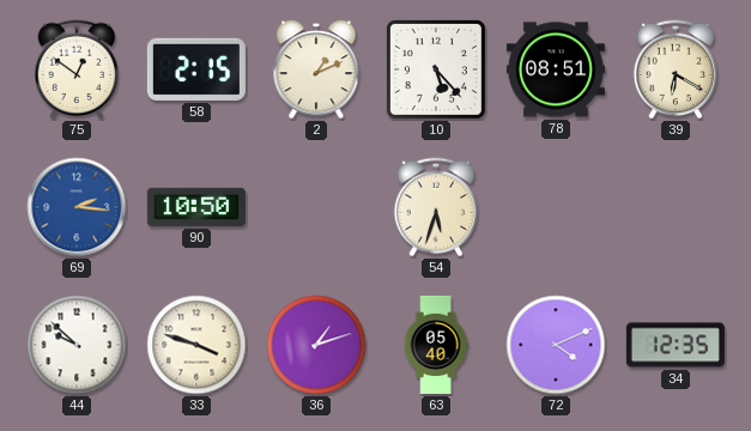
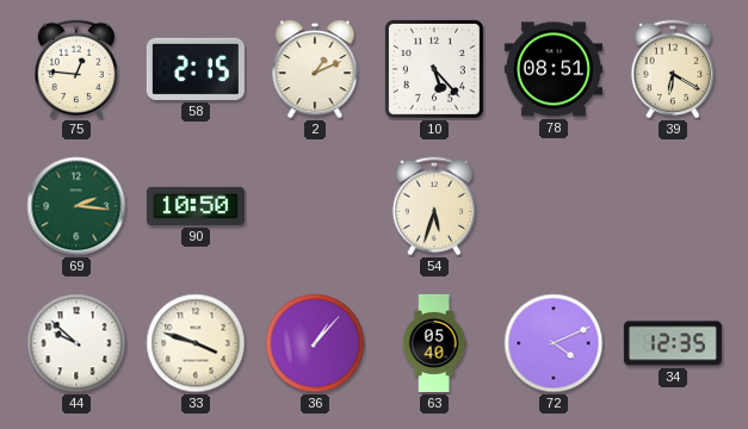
75: 12:51 -> 12:46
69 dial: blue -> green
36: 1:12 -> 1:07
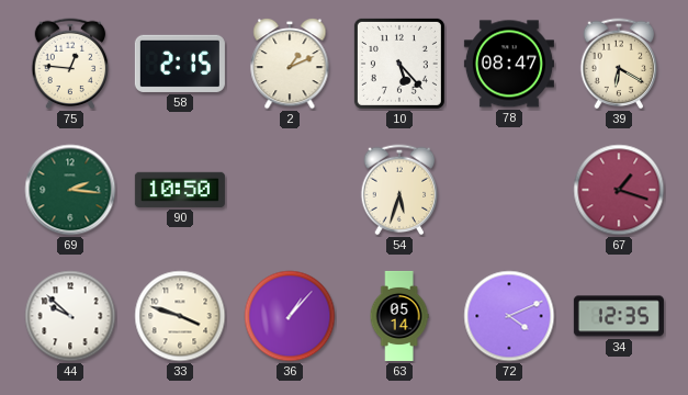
78: 08:51 -> 08:47
67: none -> 1:18
63: 05:40 -> 05:14
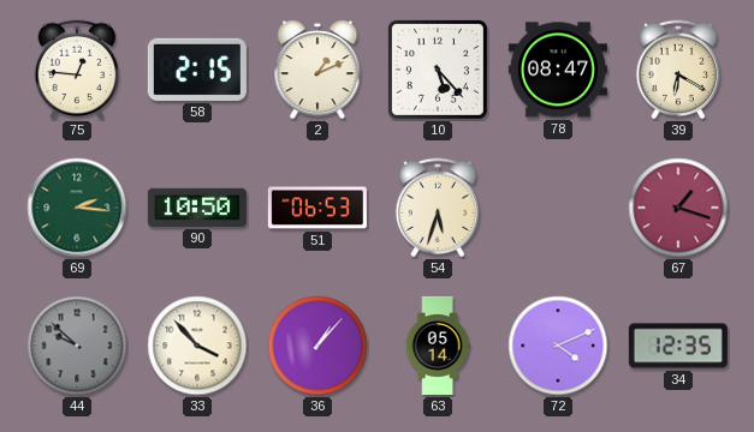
51: none -> 06:53
44 dial: white -> grey
33: 3:48 -> 3:53
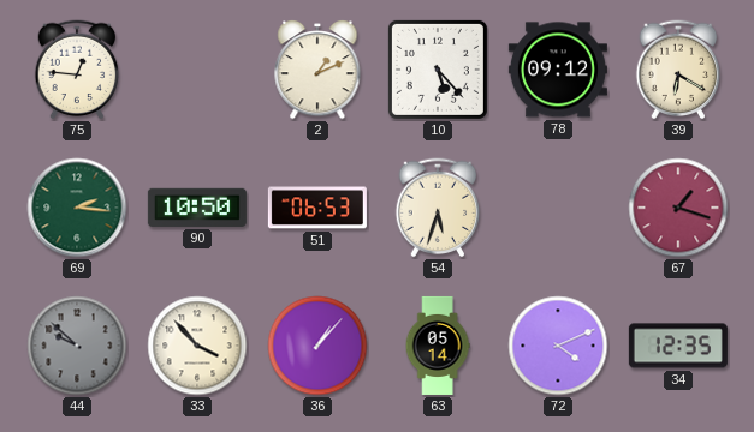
58: 2:15 -> none
78: 08:47 -> 09:12
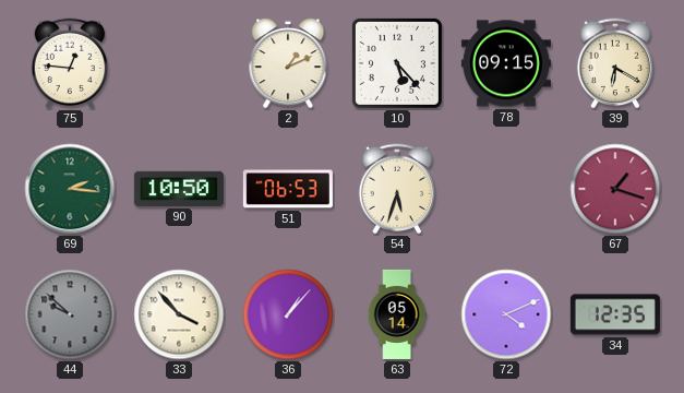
78: 09:12 -> 09:15
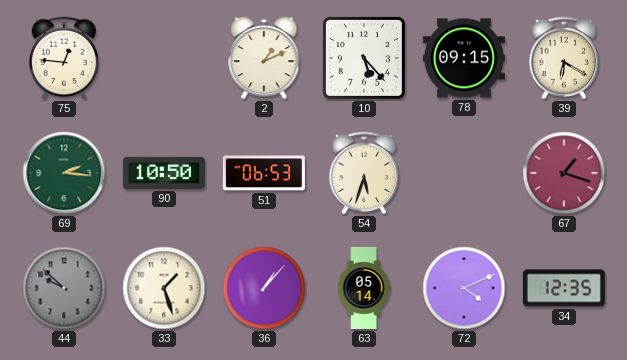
33: 3:53 -> 1:27
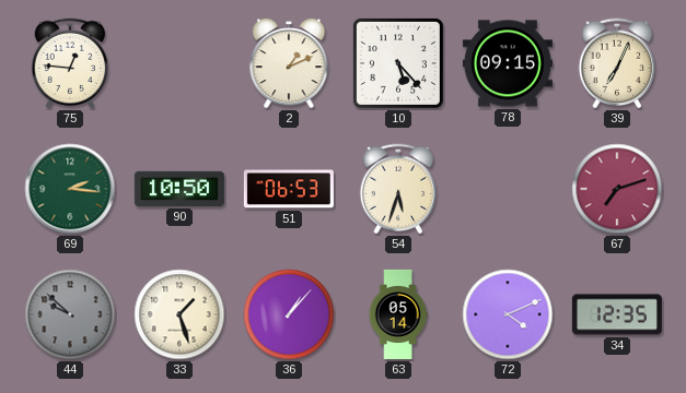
39: 6:20 -> 7:04
67: 1:18 -> 7:12
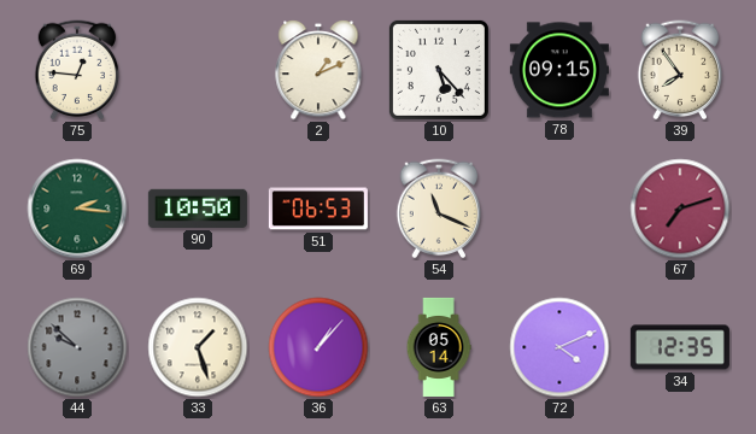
39: 7:04 -> 7:54
54: 5:33 -> 11:19
